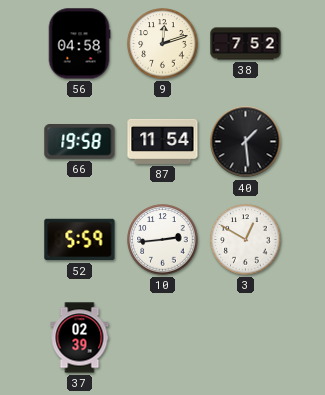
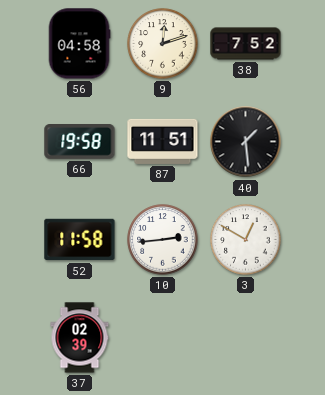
87: 11:54 -> 11:51
52: 5:59 -> 11:58
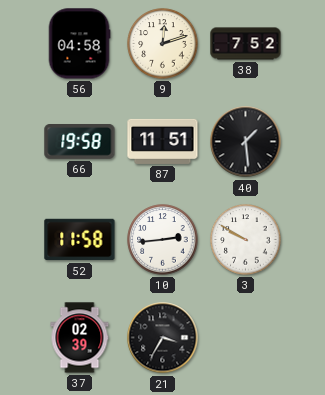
3: 12:50 -> 9:50
21: none -> 3:35
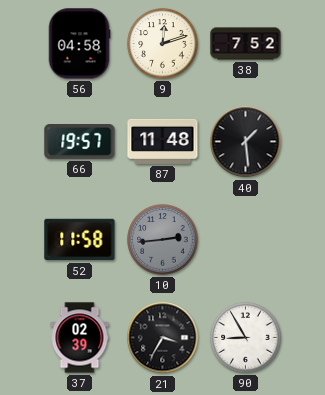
66: 19:58 -> 19:57
87: 11:51 -> 11:48
10 dial: white -> grey
3: 9:50 -> none
90: none -> 8:55
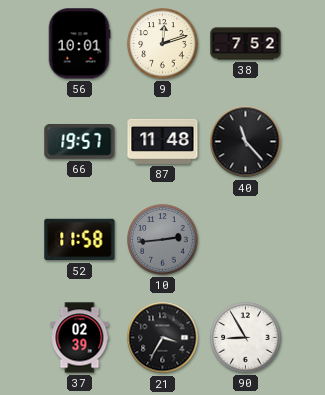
56: 04:58 -> 10:01
40: 1:29 -> 11:23
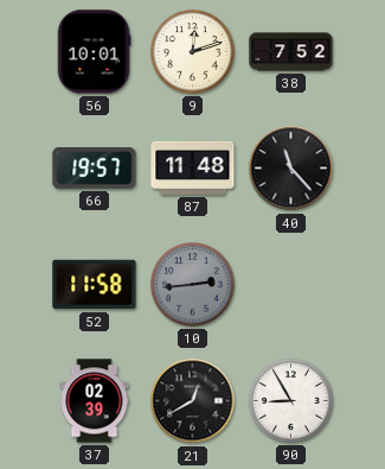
21: 3:35 -> 12:40
